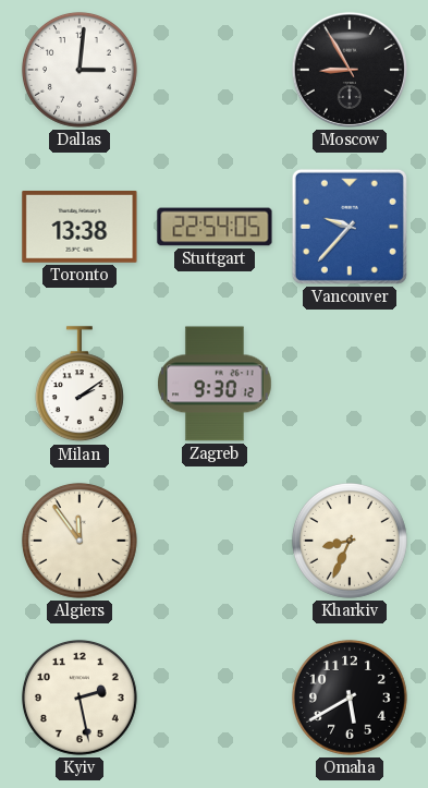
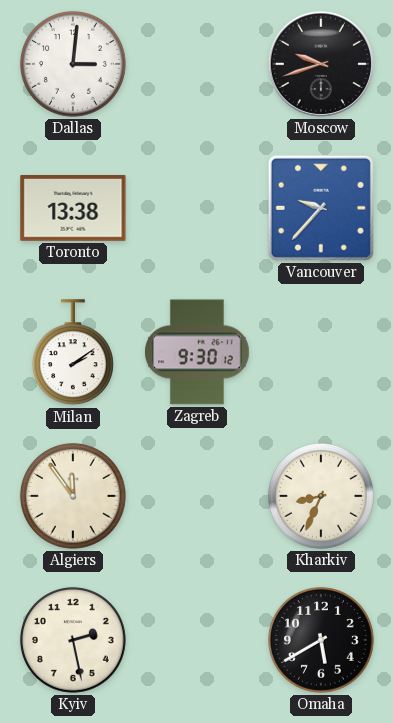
Moscow: 8:55 -> 9:42
Stuttgart: 22:54 -> none
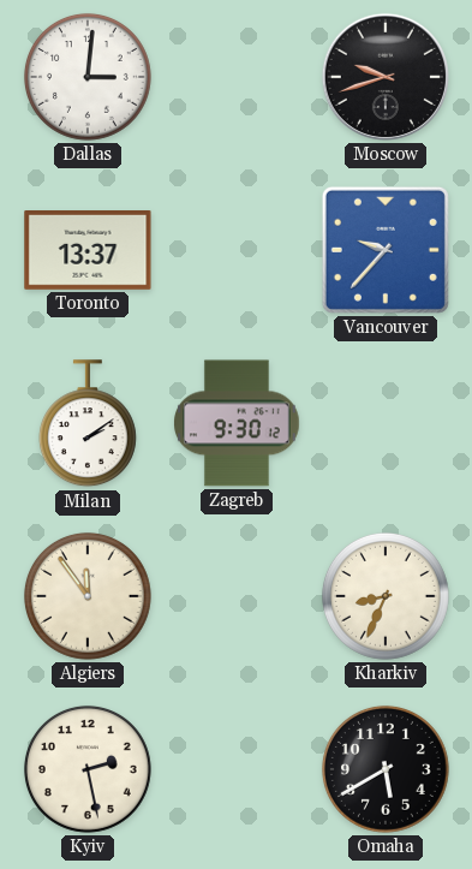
Toronto: 13:38 -> 13:37
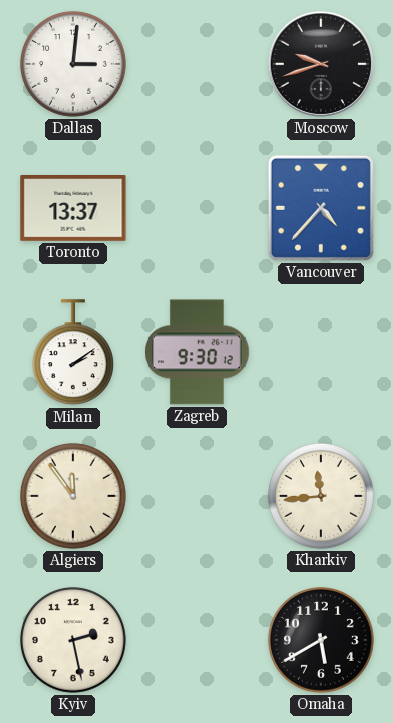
Vancouver: 9:37 -> 4:37
Kharkiv: 8:34 -> 11:44
